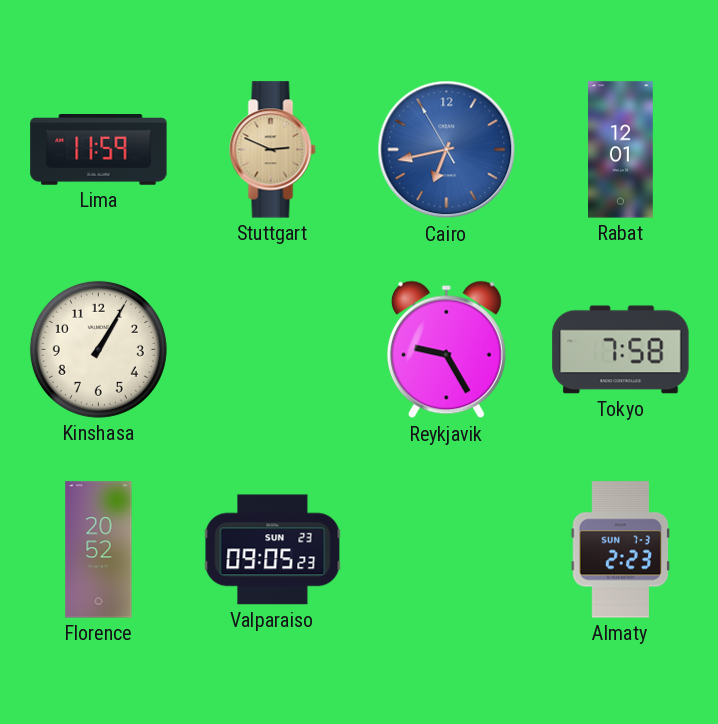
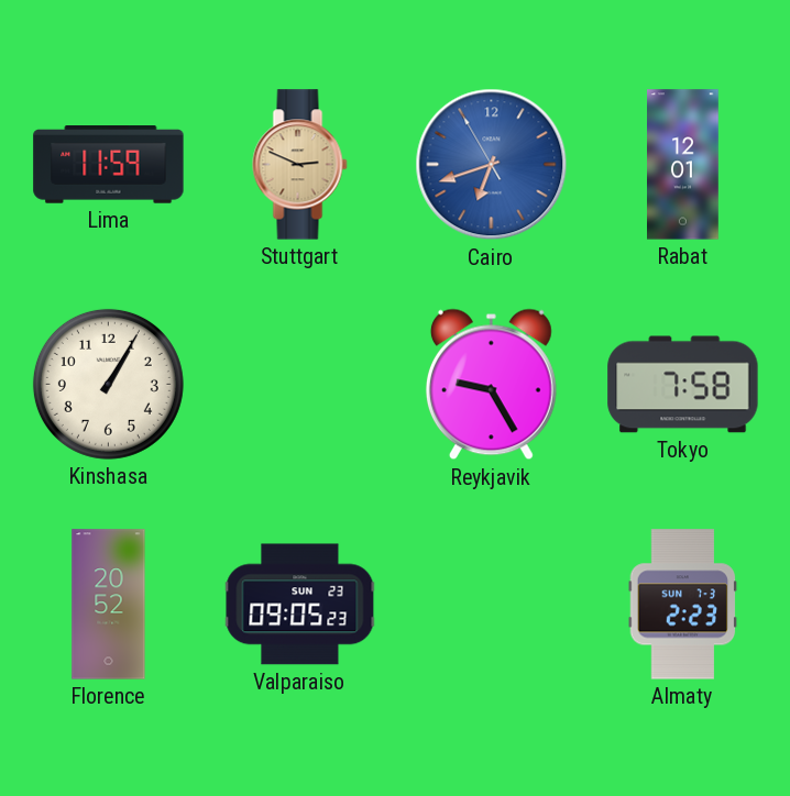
Cairo: 6:42 -> 6:41
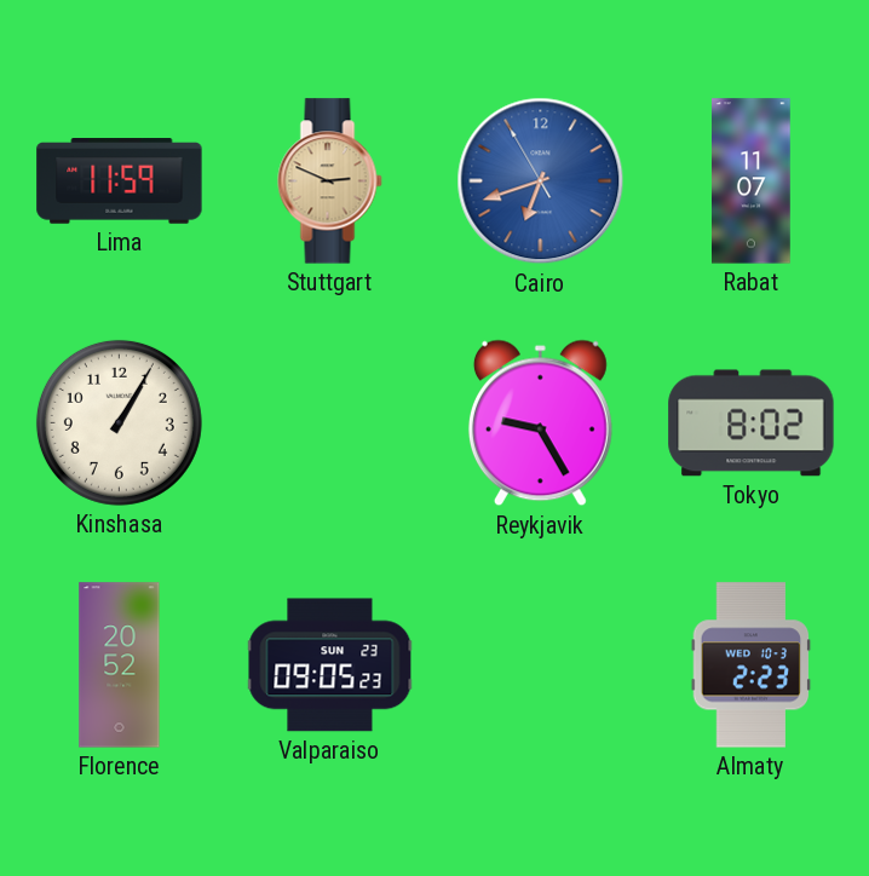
Rabat: 12:01 -> 11:07
Tokyo: 7:58 -> 8:02
Almaty date: SUN 7-3 -> WED 10-3
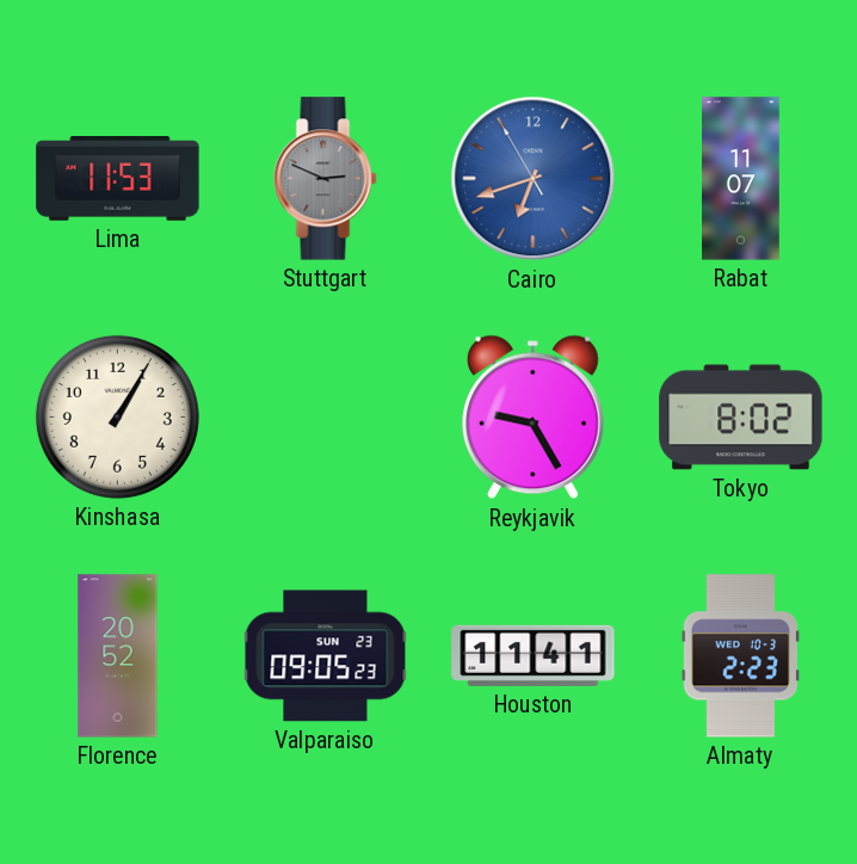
Lima: 11:59 -> 11:53
Stuttgart dial: champagne -> grey
Houston: none -> 11:41
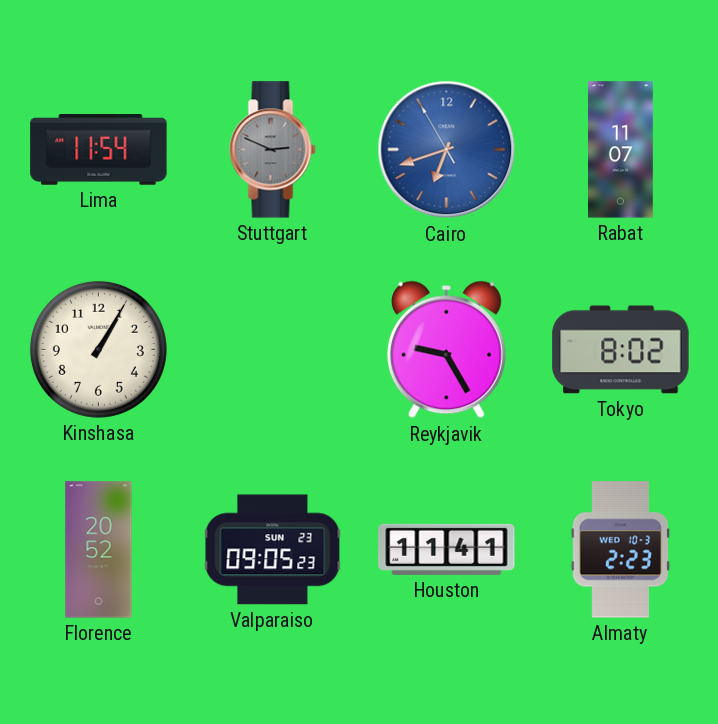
Lima: 11:53 -> 11:54
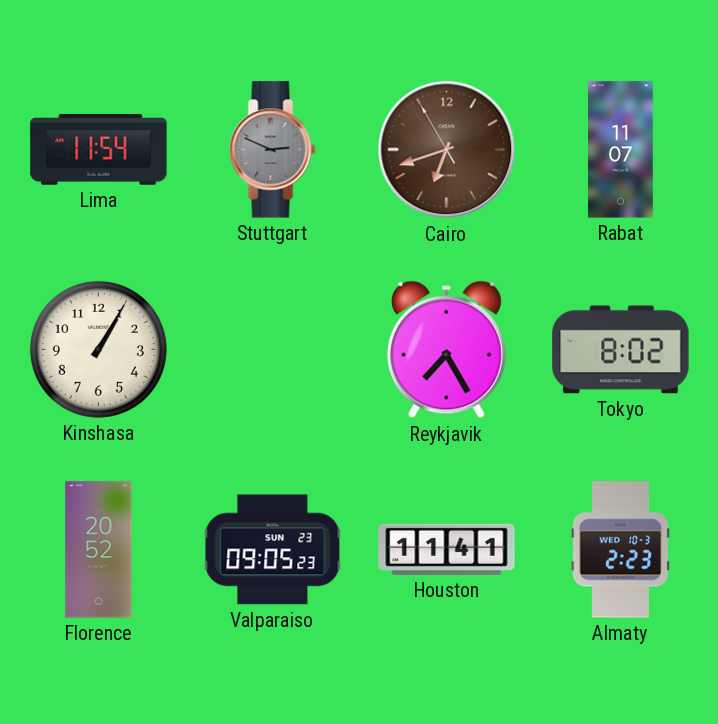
Cairo dial: blue -> brown
Reykjavik: 9:25 -> 7:25
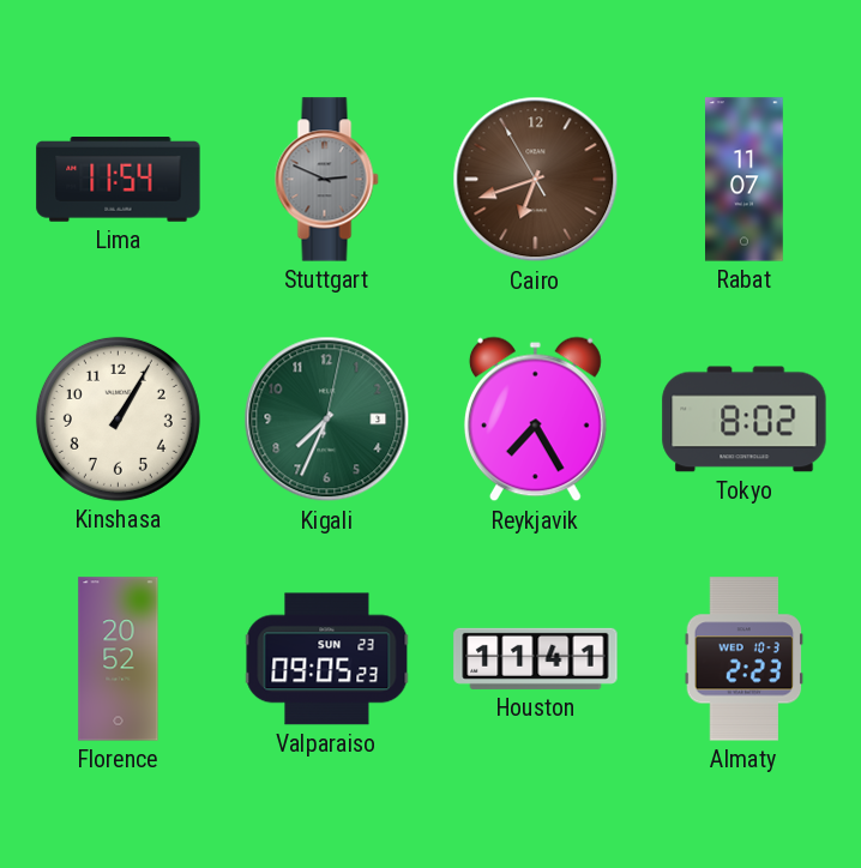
Kigali: none -> 7:34
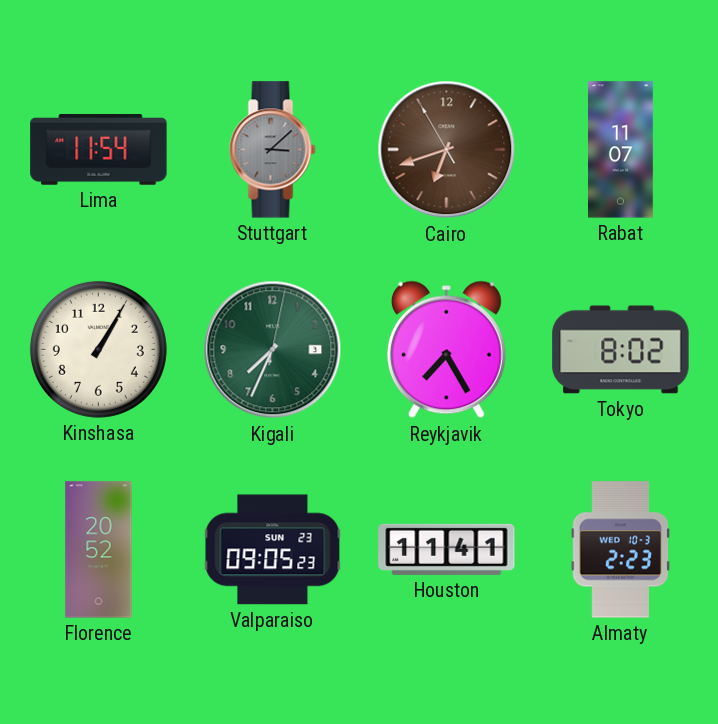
Stuttgart: 2:49 -> 3:08
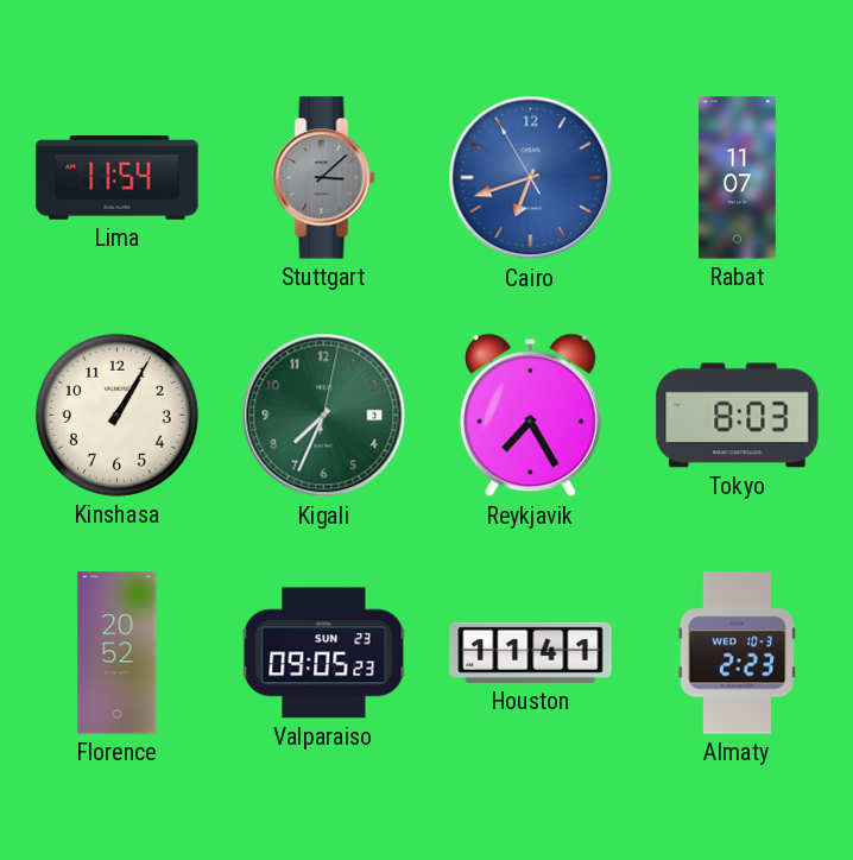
Cairo dial: brown -> blue
Tokyo: 8:02 -> 8:03
